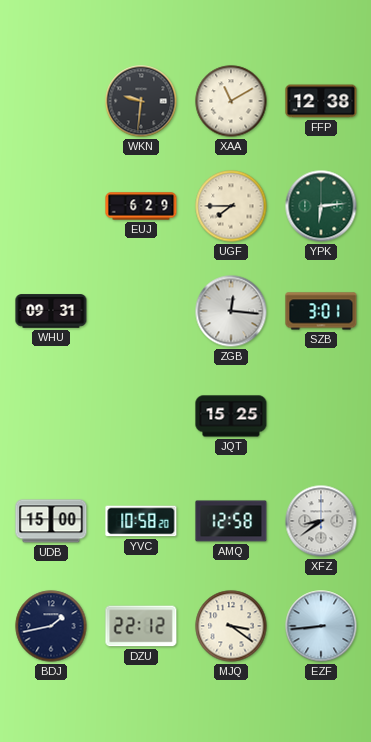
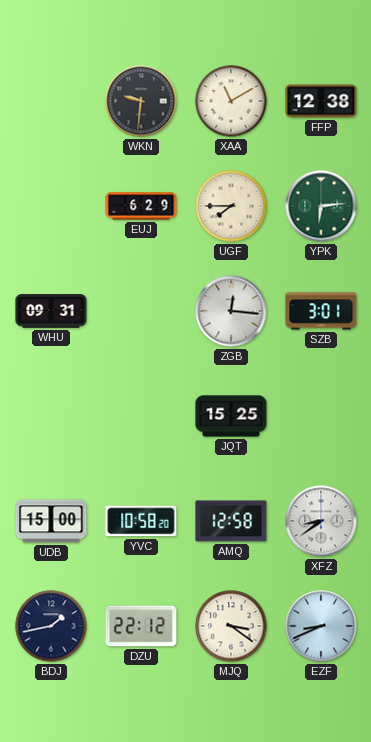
EZF: 8:44 -> 8:41
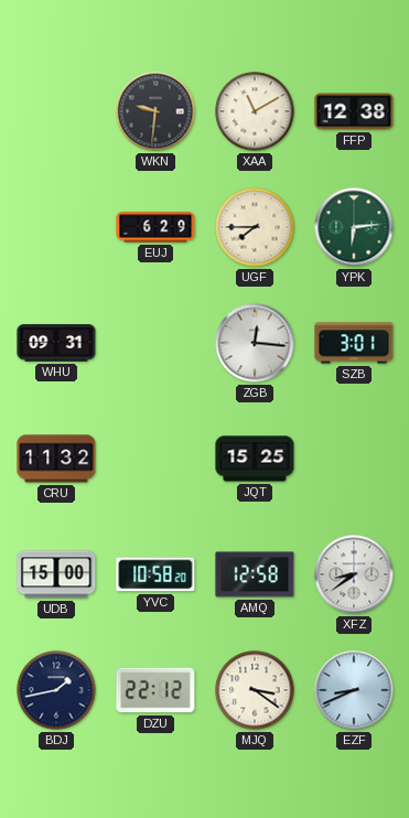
CRU: none -> 11:32
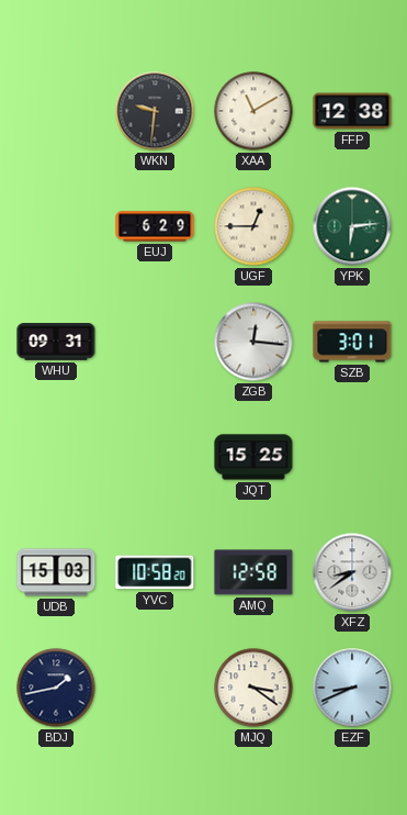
UGF: 7:45 -> 12:45
CRU: 11:32 -> none
UDB: 15:00 -> 15:03
DZU: 22:12 -> none
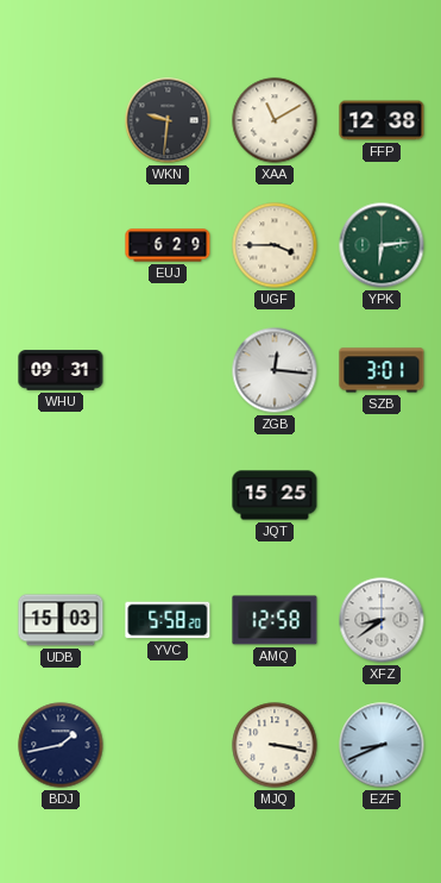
UGF: 12:45 -> 3:45
YVC: 10:58 -> 5:58
MJQ: 3:21 -> 3:17
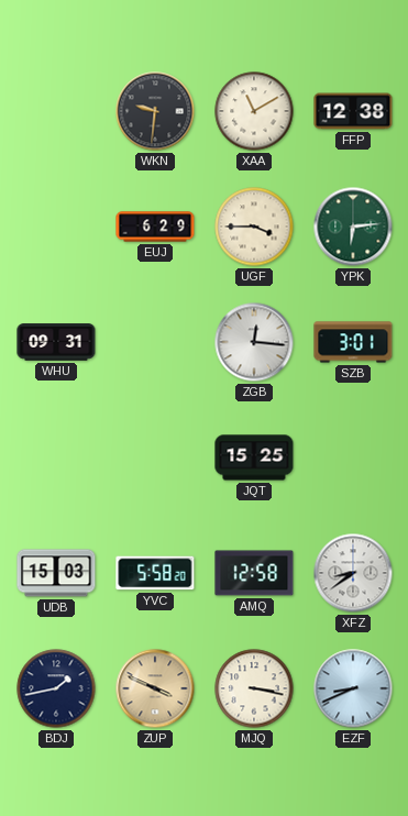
ZUP: none -> 3:49
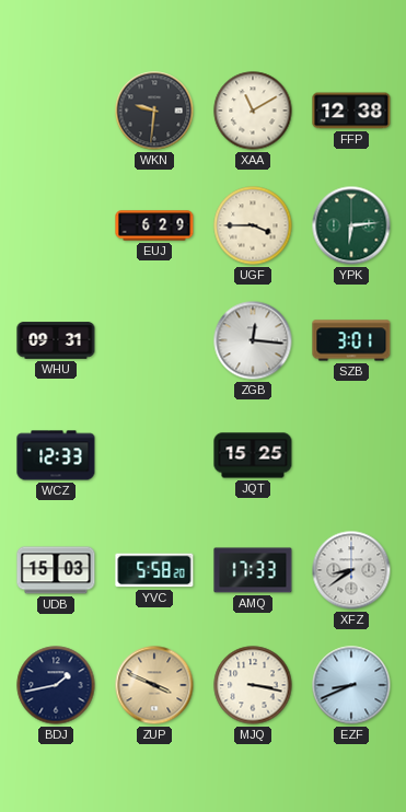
WCZ: none -> 12:33
AMQ: 12:58 -> 17:33
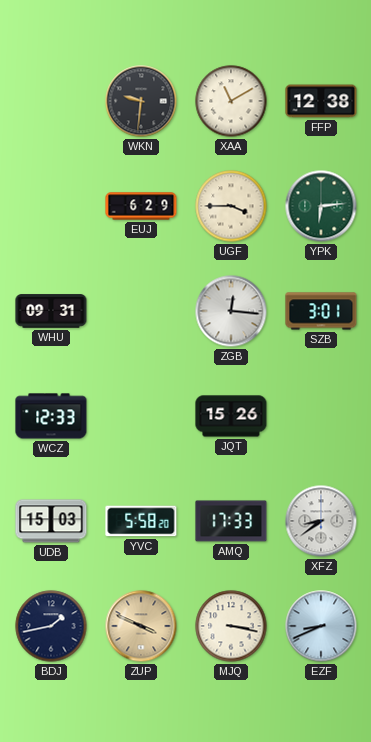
JQT: 15:25 -> 15:26
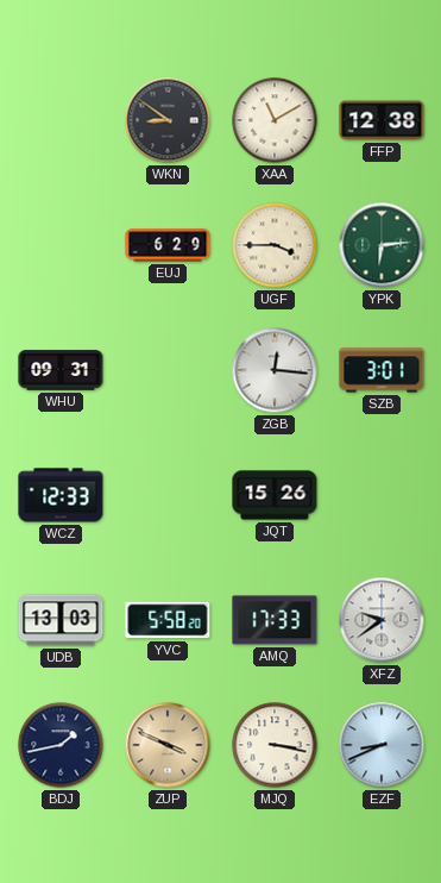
WKN: 9:31 -> 8:51
UDB: 15:03 -> 13:03
XFZ: 8:39 -> 9:39
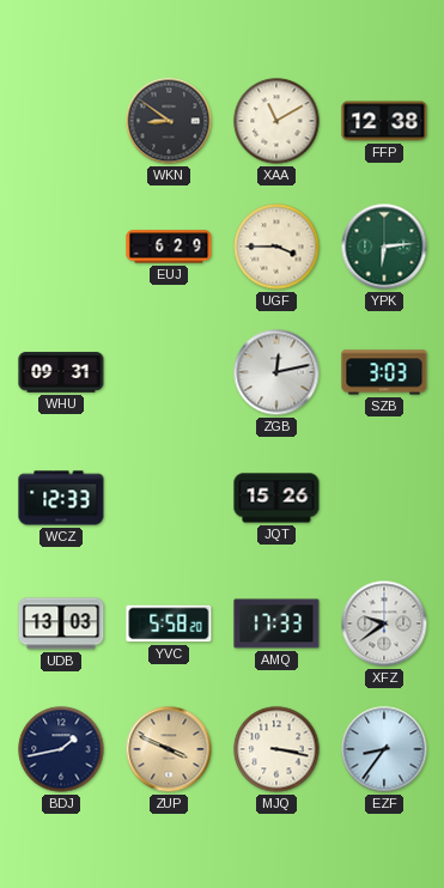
ZGB: 12:16 -> 12:13
SZB: 3:01 -> 3:03
EZF: 8:41 -> 8:36
